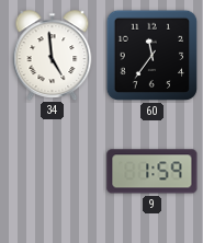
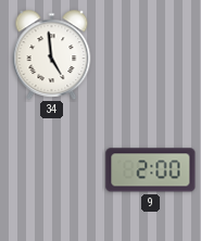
60: 11:36 -> none
9: 1:59 -> 2:00
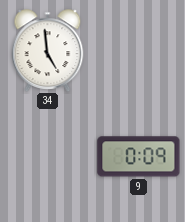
9: 2:00 -> 0:09
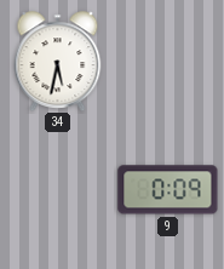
34: 4:59 -> 5:32
